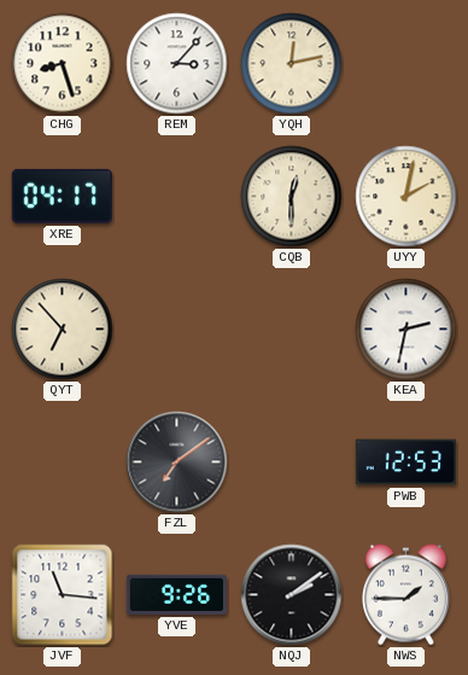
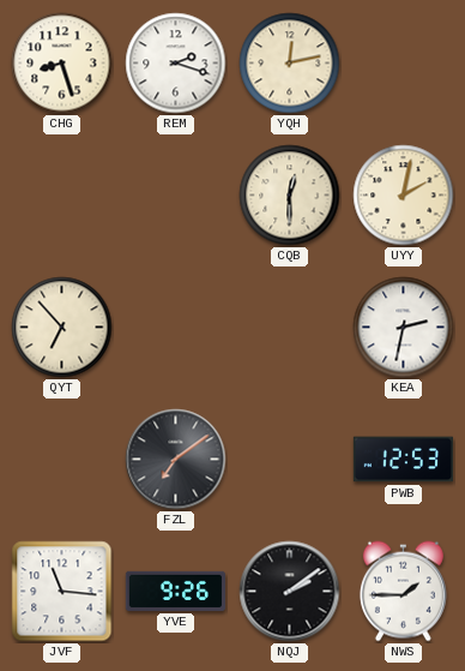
REM: 3:07 -> 2:18
XRE: 04:17 -> none
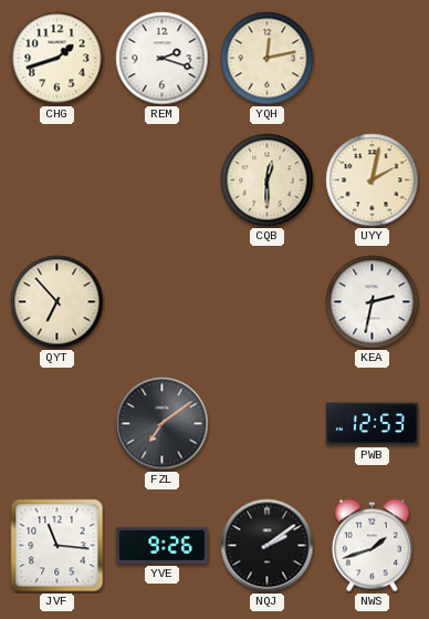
CHG: 8:27 -> 1:42
NWS: 1:45 -> 1:42
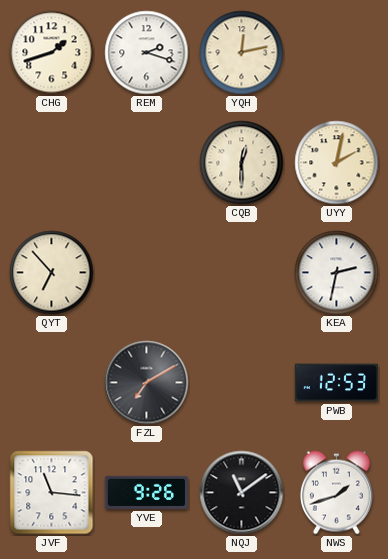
FZL: 7:09 -> 7:10
NQJ: 2:09 -> 11:09
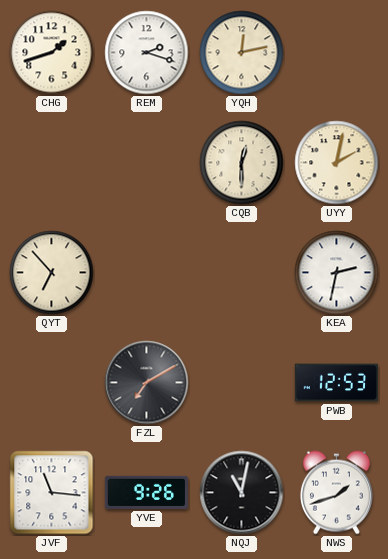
NQJ: 11:09 -> 11:02
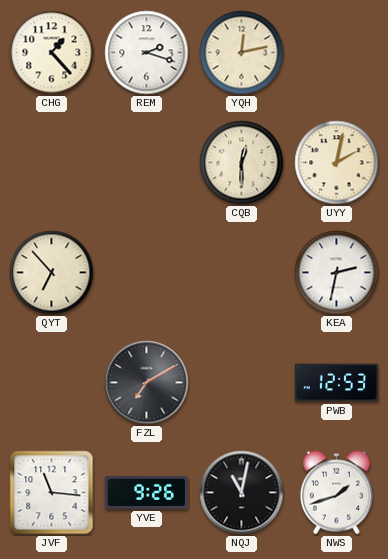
CHG: 1:42 -> 1:23
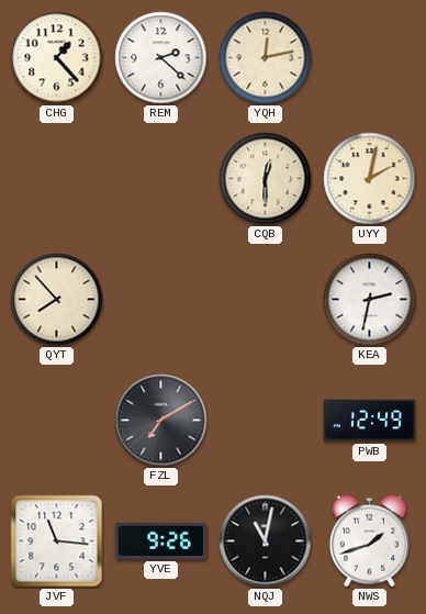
REM: 2:18 -> 2:22
QYT: 6:53 -> 7:53
PWB: 12:53 -> 12:49
